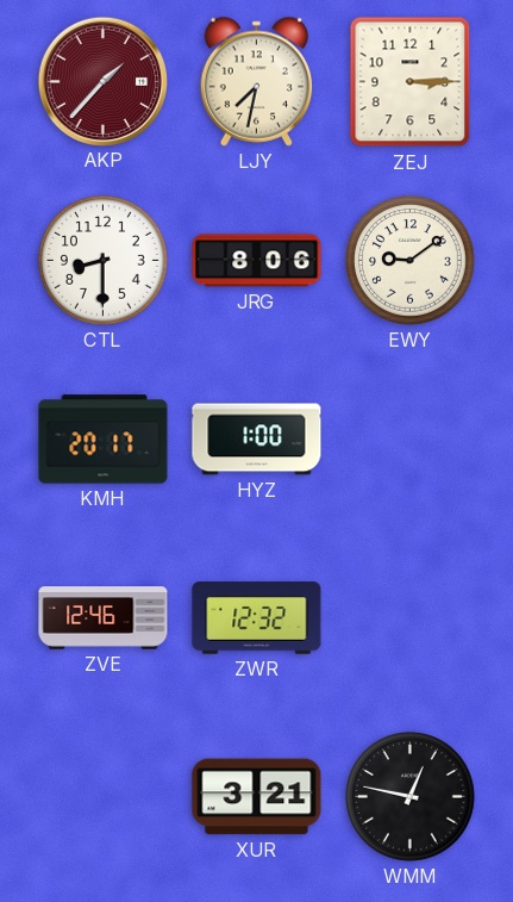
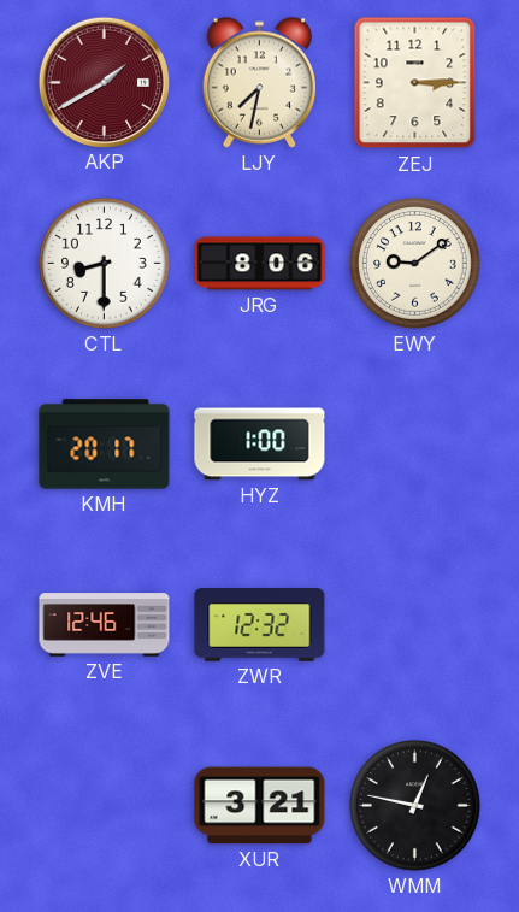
AKP: 1:37 -> 1:40
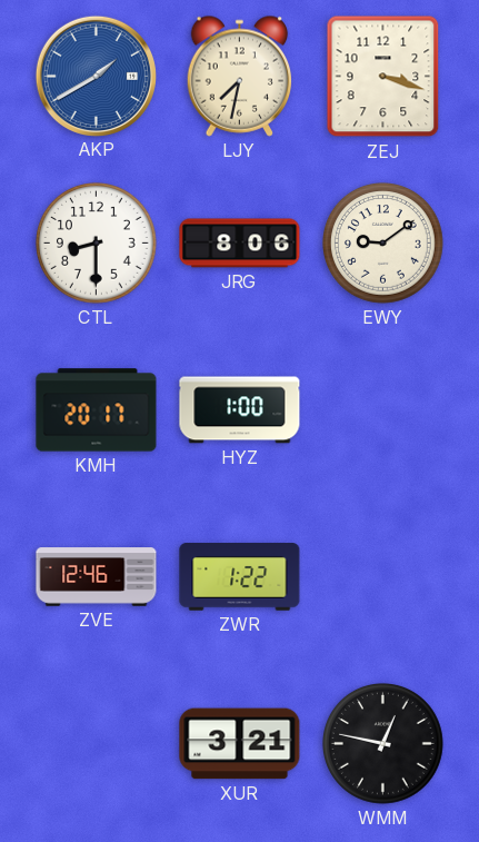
AKP dial: burgundy -> blue
ZEJ: 3:15 -> 3:18
ZWR: 12:32 -> 1:22
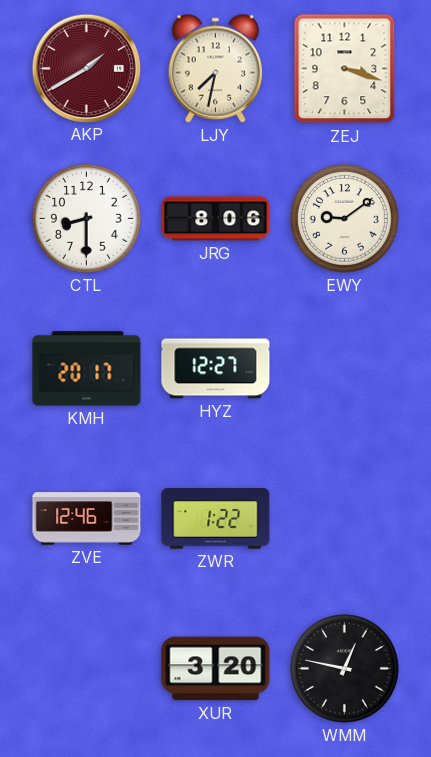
AKP dial: blue -> burgundy
HYZ: 1:00 -> 12:27
XUR: 3:21 -> 3:20
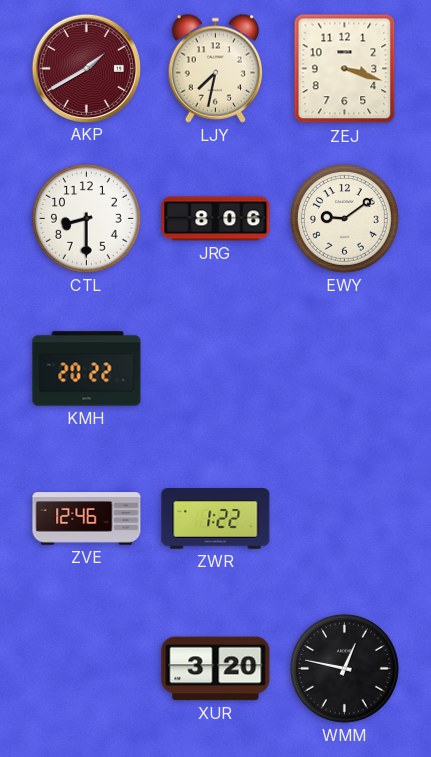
KMH: 20:17 -> 20:22
HYZ: 12:27 -> none
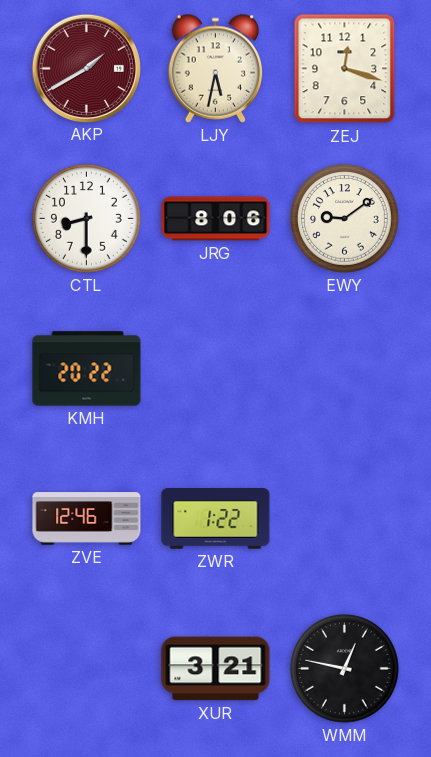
LJY: 7:32 -> 5:32
ZEJ: 3:18 -> 12:18
XUR: 3:20 -> 3:21
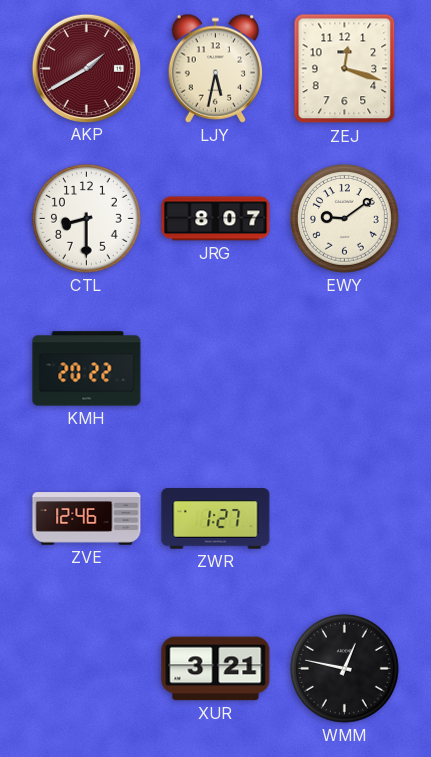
JRG: 8:06 -> 8:07
ZWR: 1:22 -> 1:27
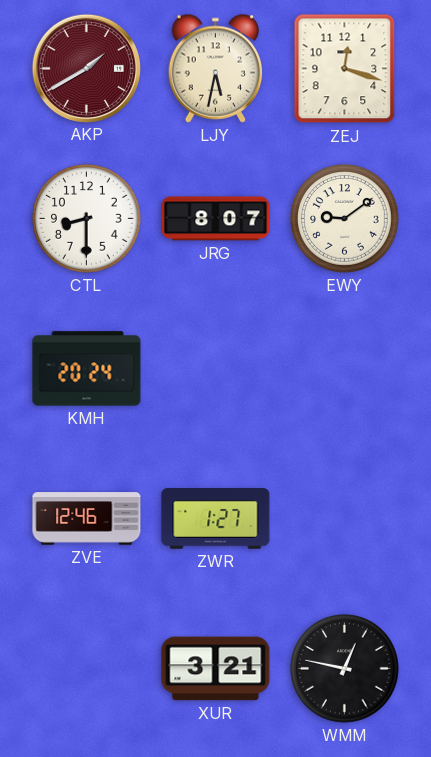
KMH: 20:22 -> 20:24
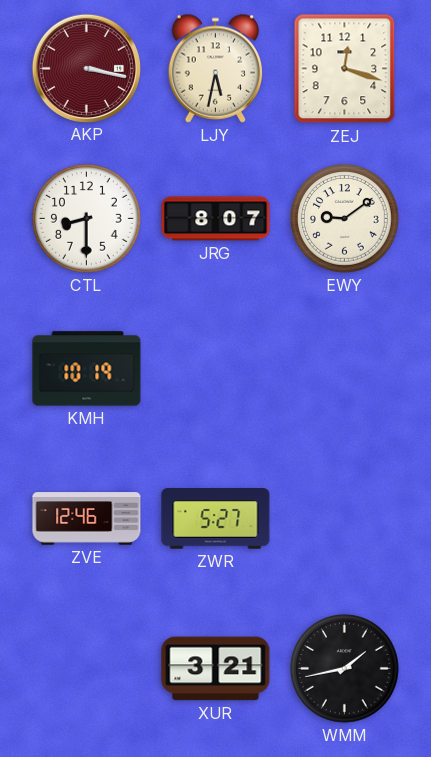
AKP: 1:40 -> 3:17
KMH: 20:24 -> 10:19
ZWR: 1:27 -> 5:27
WMM: 12:47 -> 1:43
